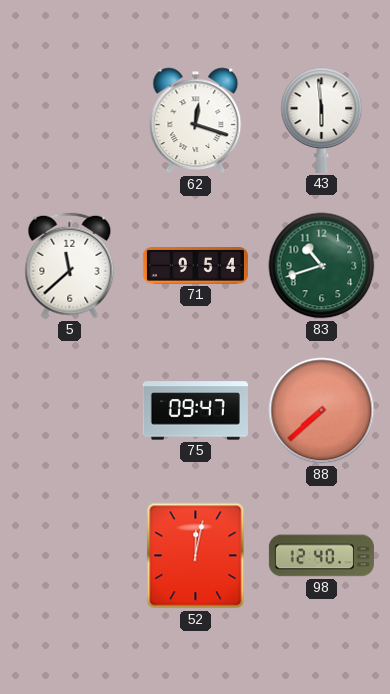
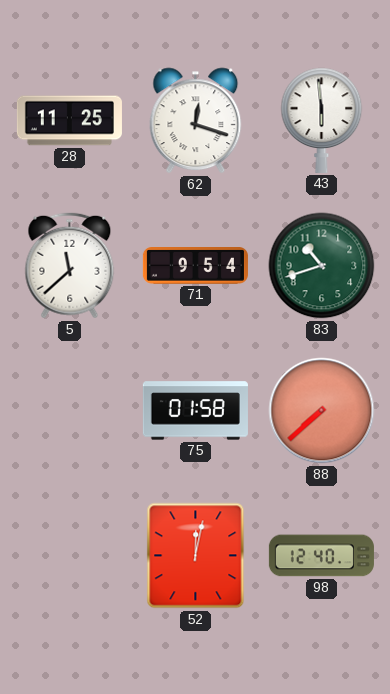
28: none -> 11:25
75: 09:47 -> 01:58
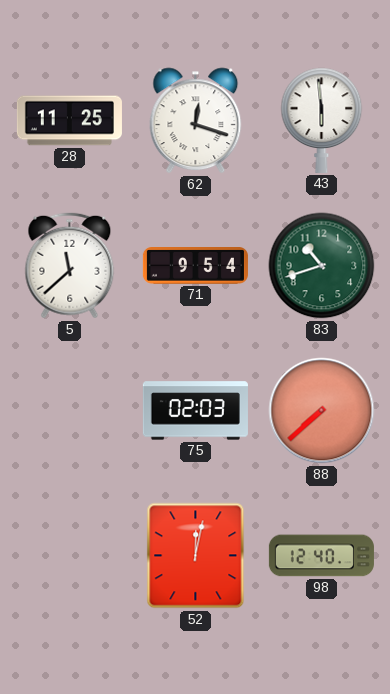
75: 01:58 -> 02:03
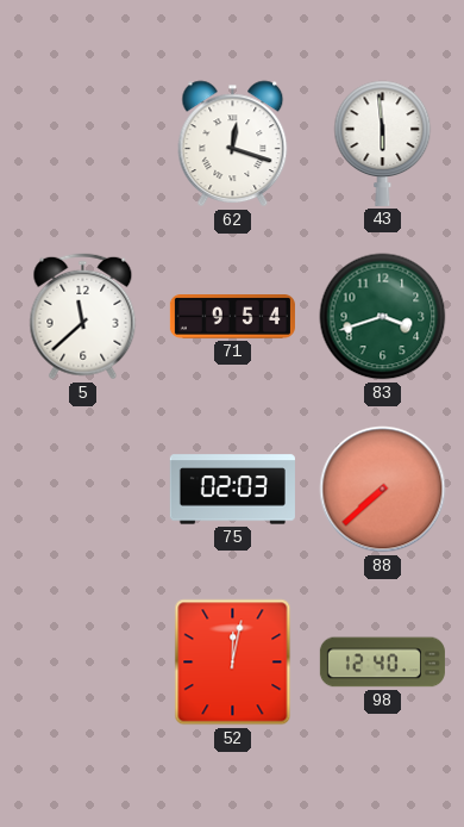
28: 11:25 -> none
83: 10:42 -> 3:42
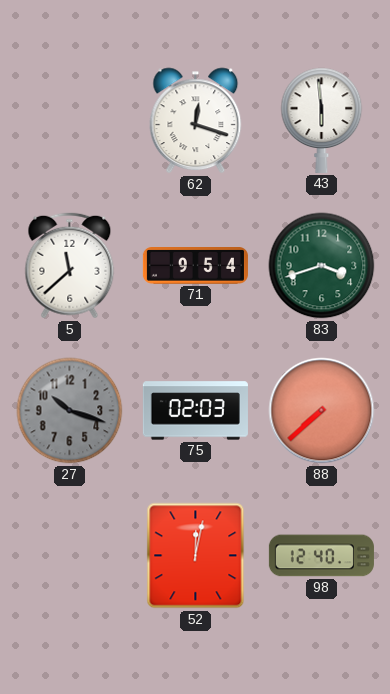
27: none -> 10:18
